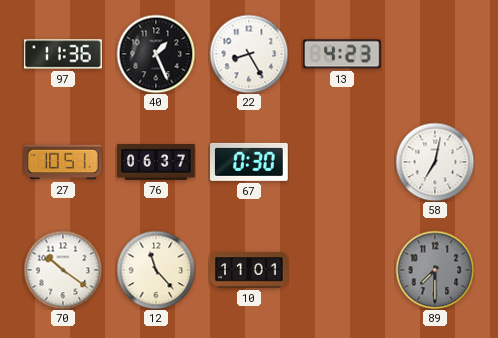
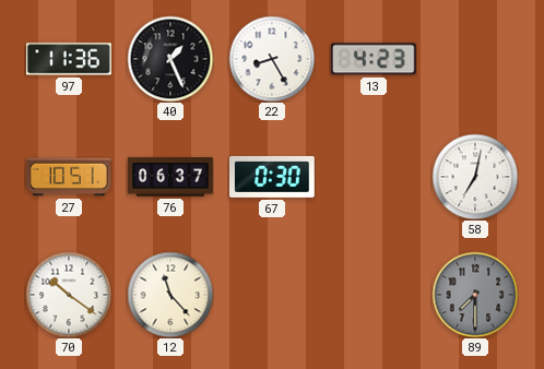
10: 11:01 -> none
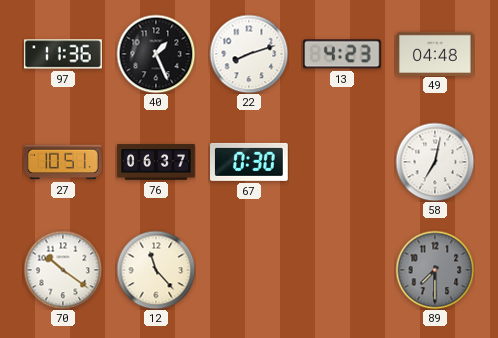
22: 8:25 -> 8:12
49: none -> 04:48
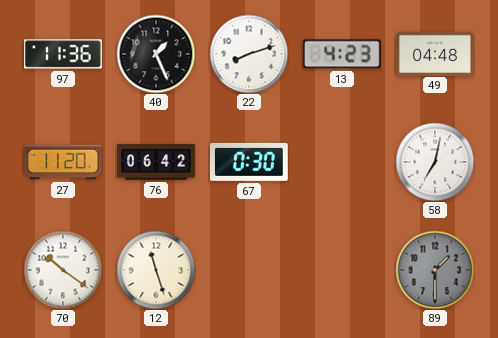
27: 10:51 -> 11:20
76: 06:37 -> 06:42
12: 11:23 -> 11:27
89: 7:30 -> 1:30
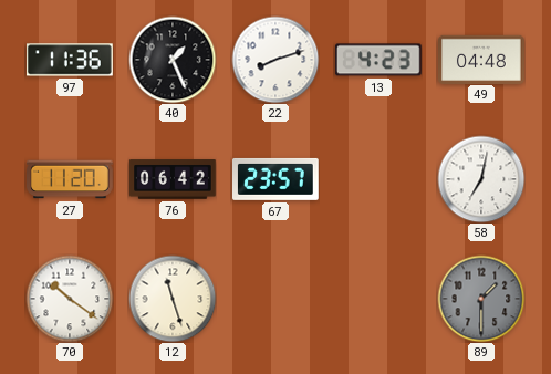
67: 0:30 -> 23:57
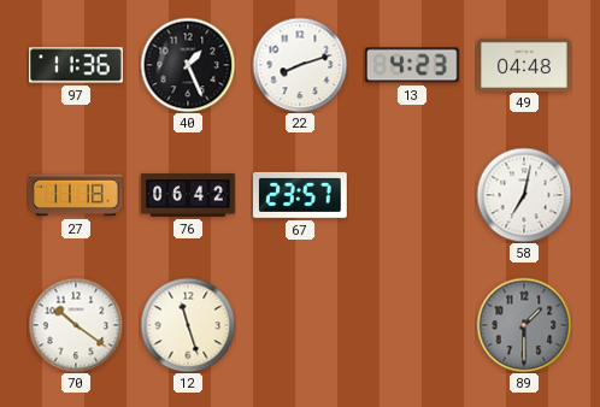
27: 11:20 -> 11:18
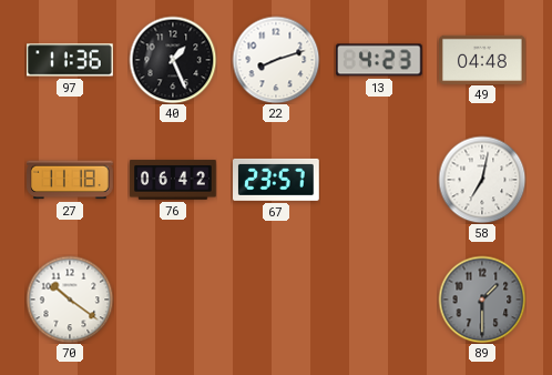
12: 11:27 -> none
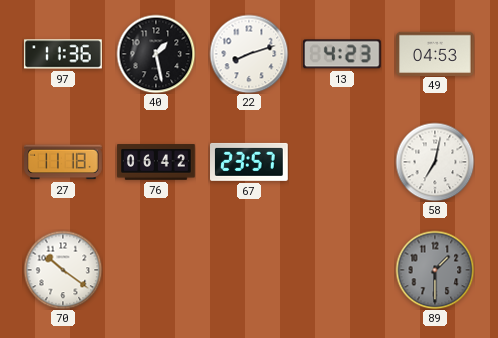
40: 1:26 -> 1:28
49: 04:48 -> 04:53
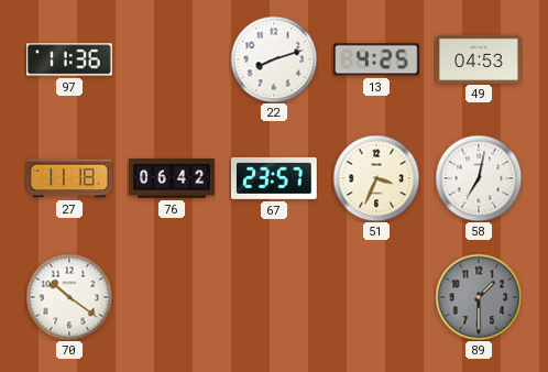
40: 1:28 -> none
13: 4:23 -> 4:25
51: none -> 3:34
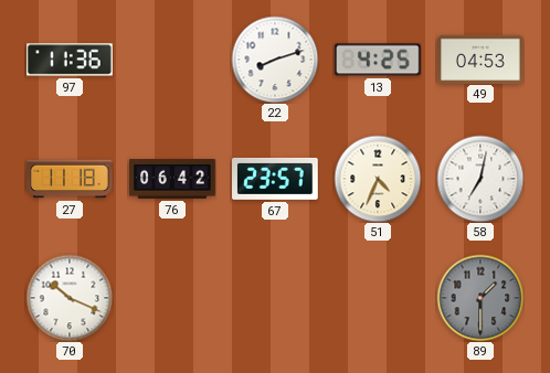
51: 3:34 -> 4:34
70: 10:21 -> 10:19
